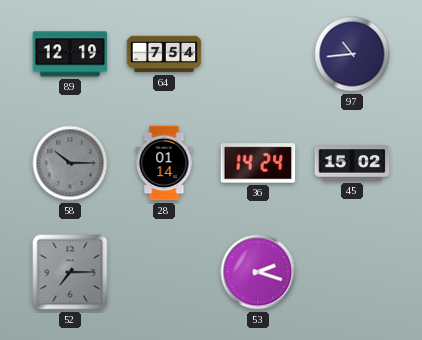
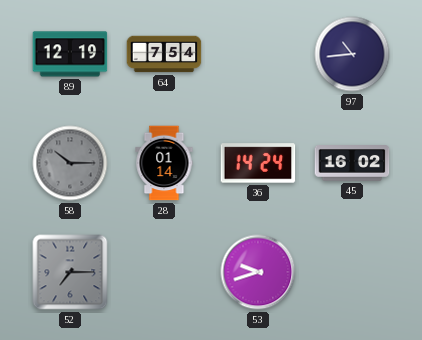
45: 15:02 -> 16:02
53: 2:18 -> 9:42
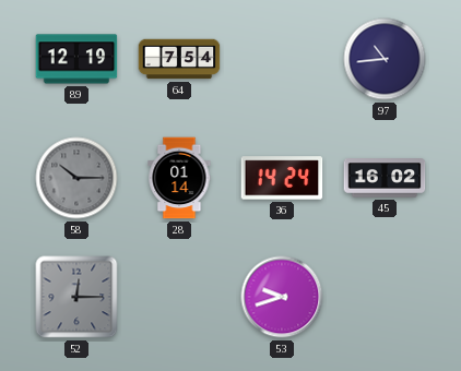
52: 7:15 -> 12:15
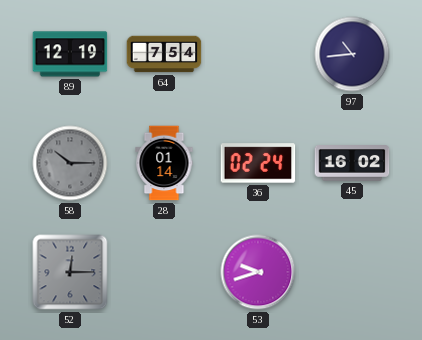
36: 14:24 -> 02:24
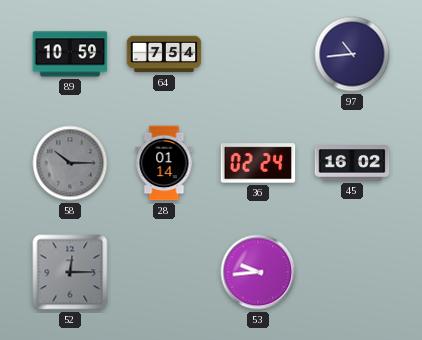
89: 12:19 -> 10:59
53: 9:42 -> 9:44
